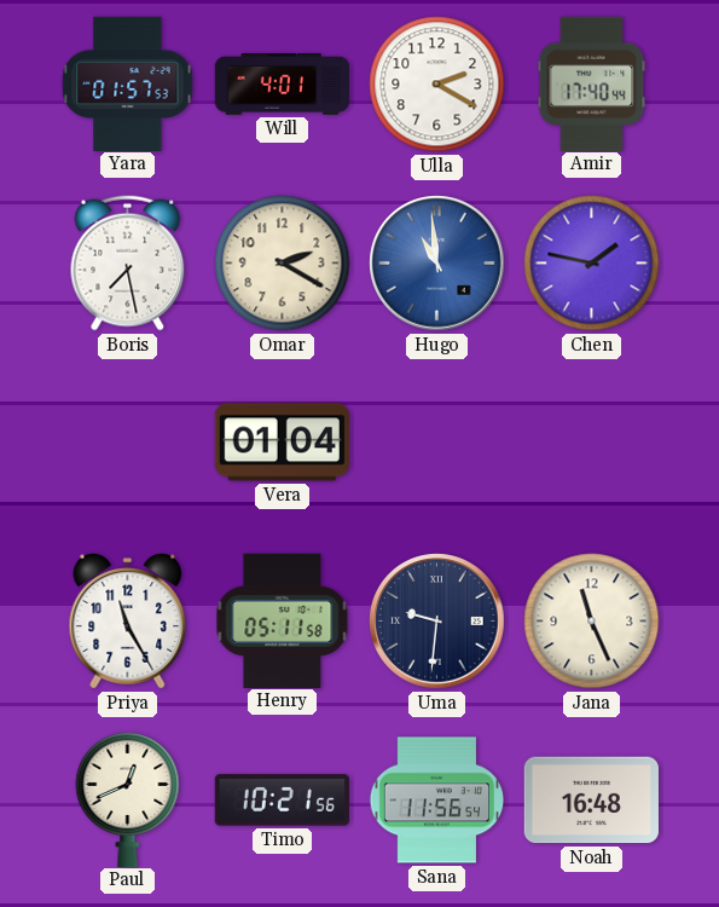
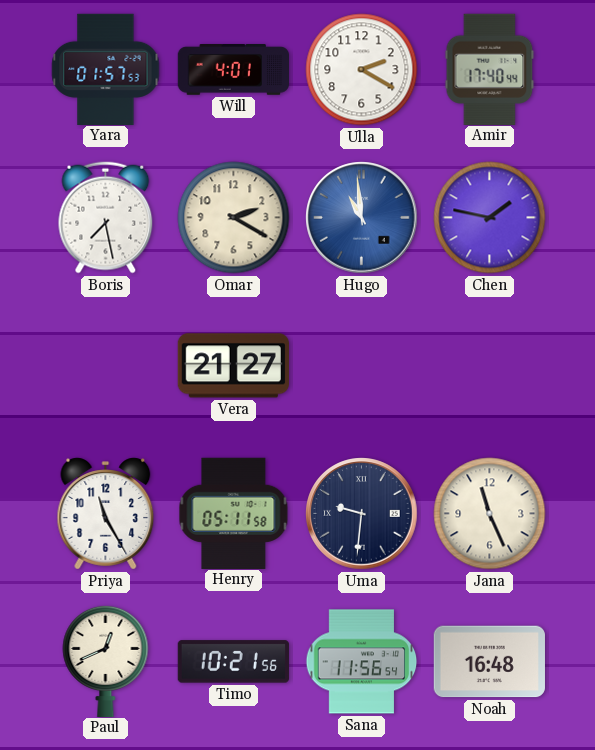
Vera: 01:04 -> 21:27
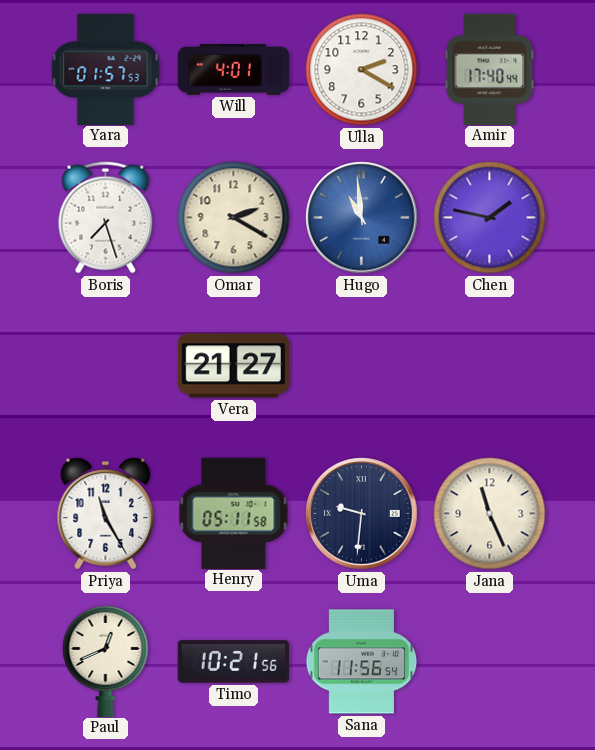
Boris: 7:28 -> 7:27
Noah: 16:48 -> none
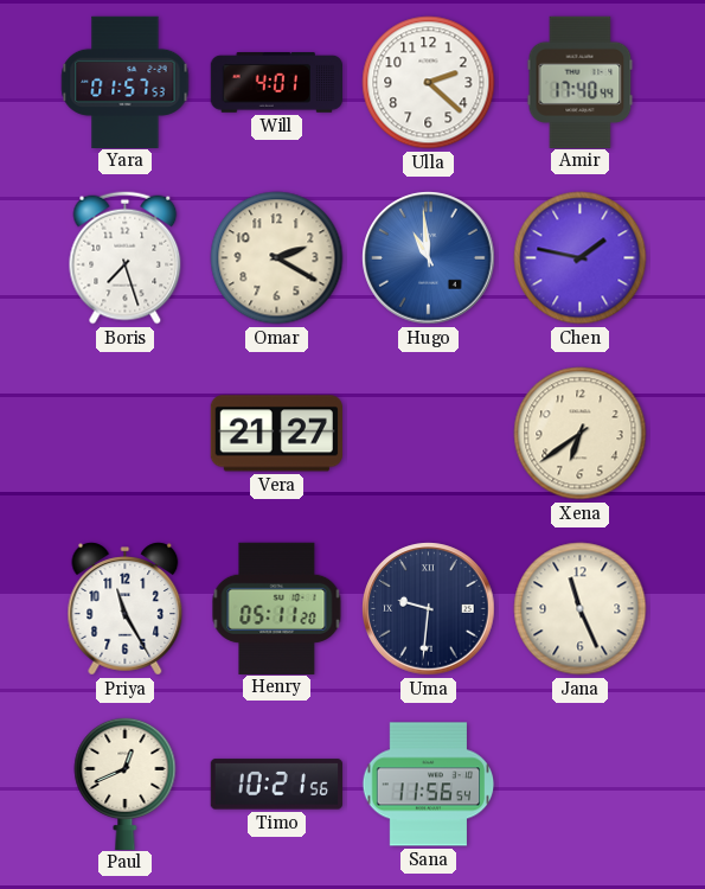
Ulla: 2:20 -> 2:22
Xena: none -> 6:39
Henry: 05:11:58 -> 05:11:20
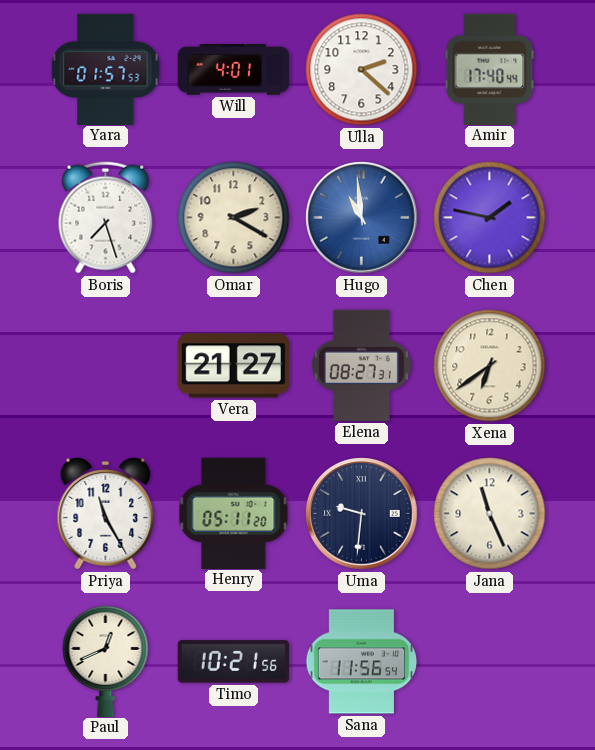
Elena: none -> 08:27
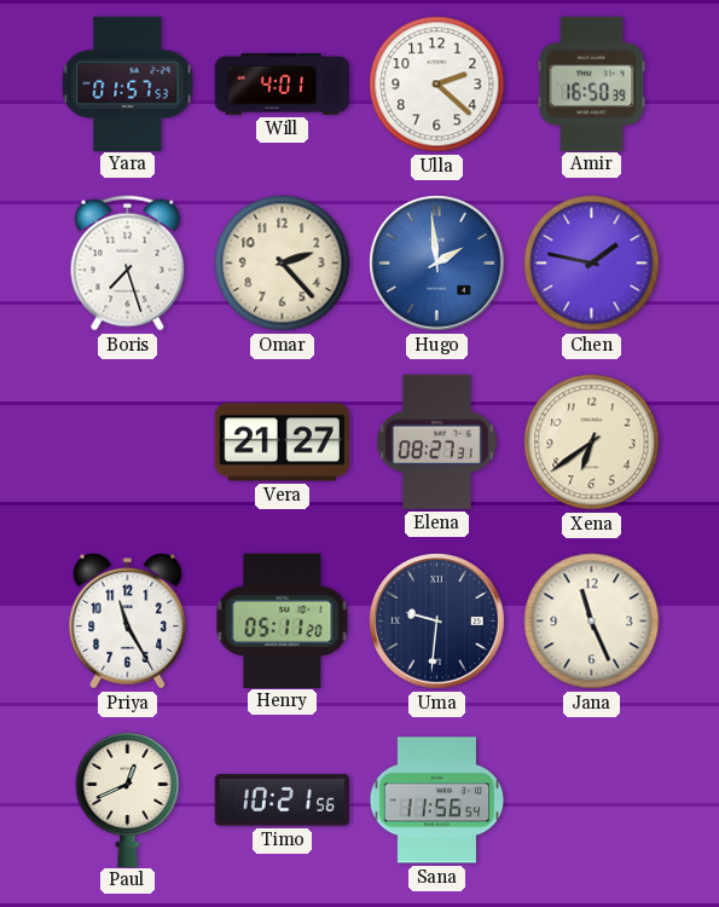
Amir: 17:40 -> 16:50
Omar: 2:20 -> 2:23
Hugo: 10:59 -> 1:59
